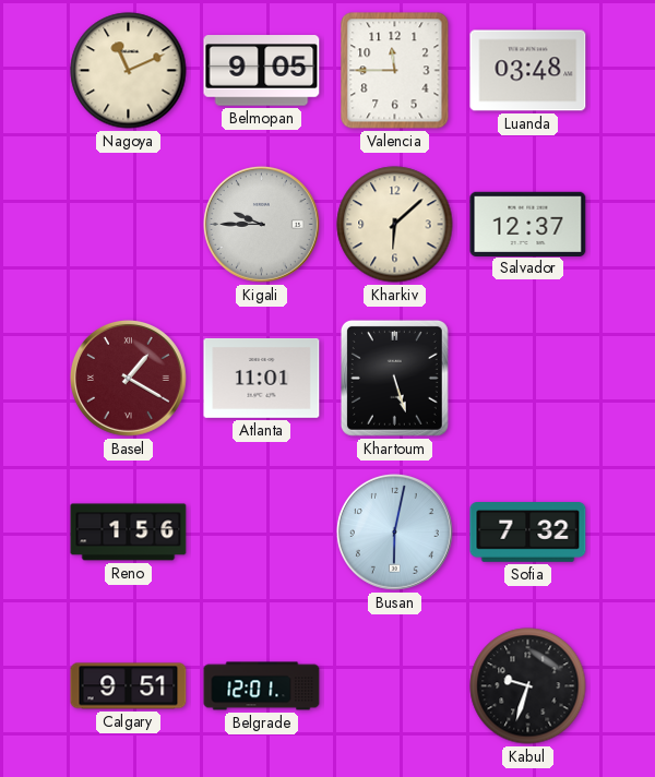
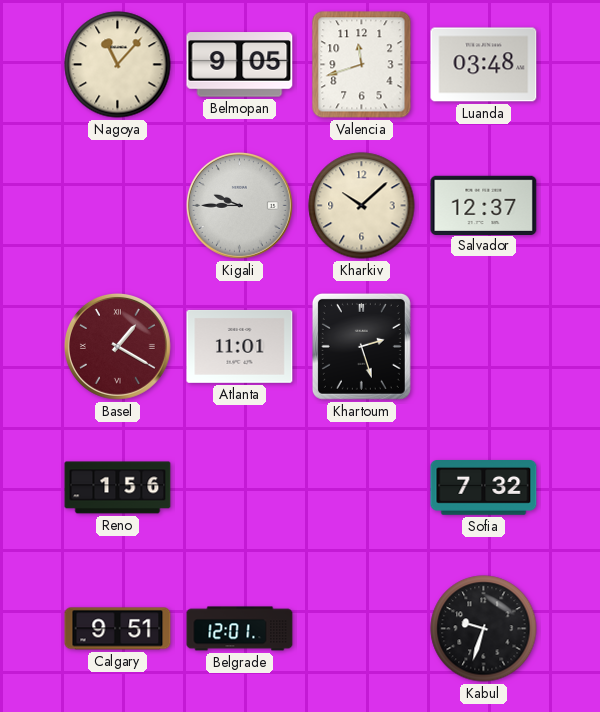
Nagoya: 11:11 -> 11:07
Valencia: 11:45 -> 11:42
Kharkiv: 6:08 -> 10:08
Khartoum: 5:27 -> 2:27
Busan: 6:02 -> none
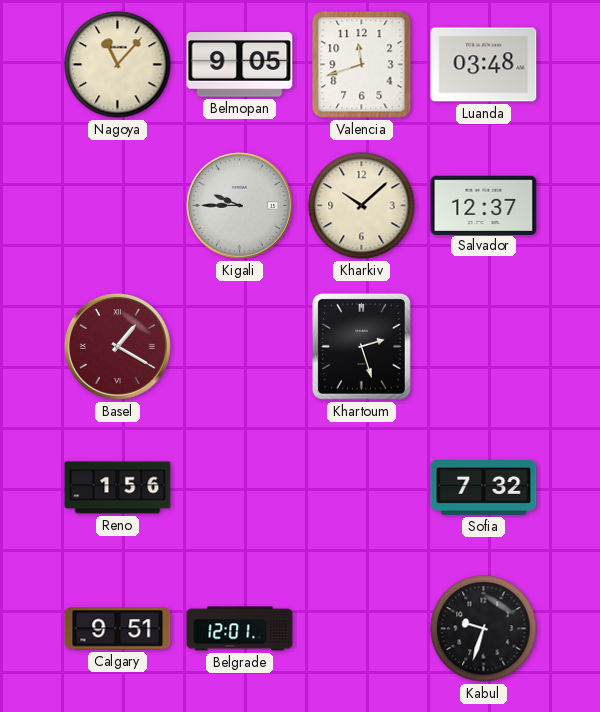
Atlanta: 11:01 -> none
